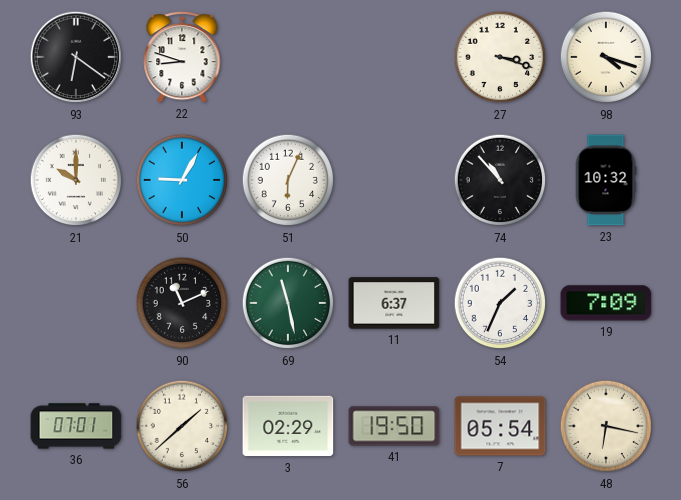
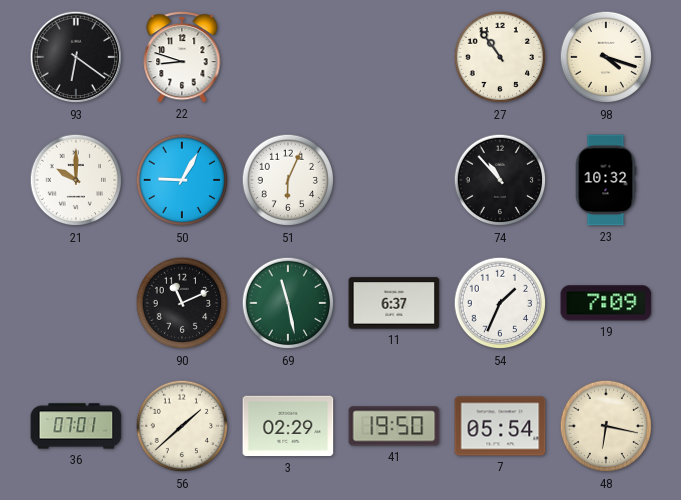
27: 3:18 -> 10:54
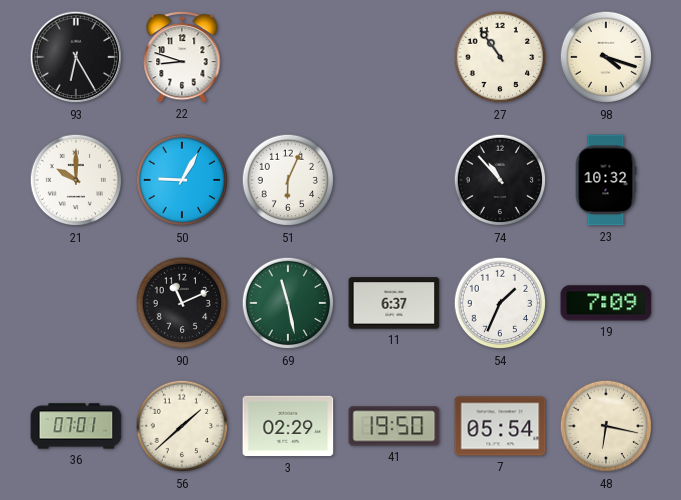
93: 6:21 -> 6:25
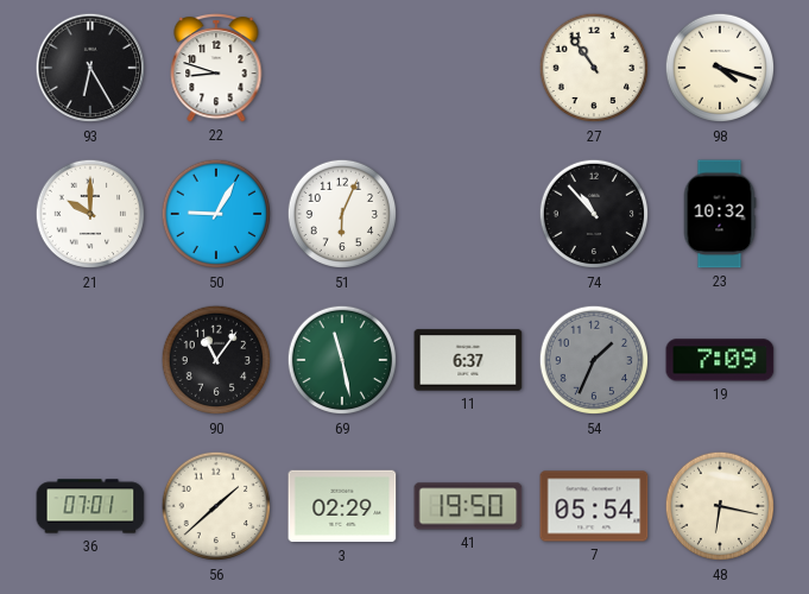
90: 11:11 -> 11:06
54 dial: white -> grey
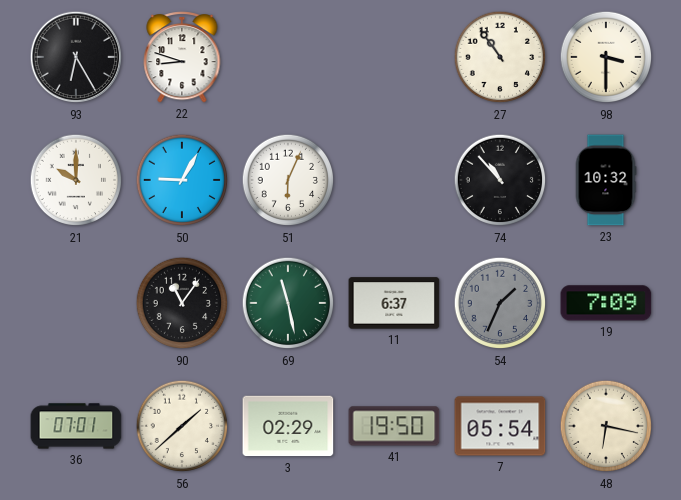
98: 4:18 -> 3:30
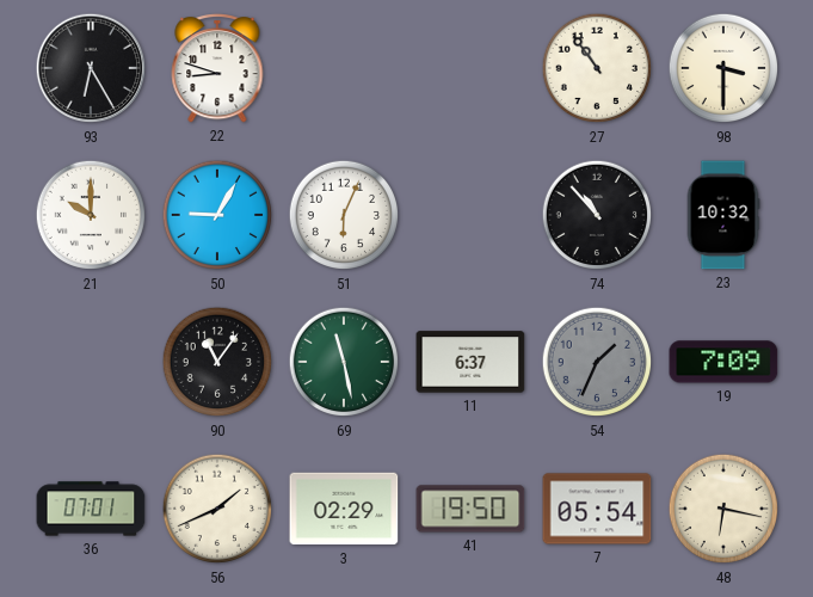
56: 1:38 -> 1:41
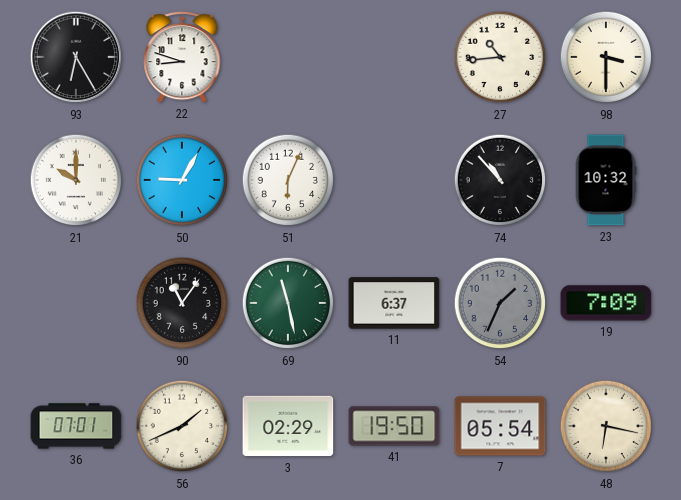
27: 10:54 -> 10:44
